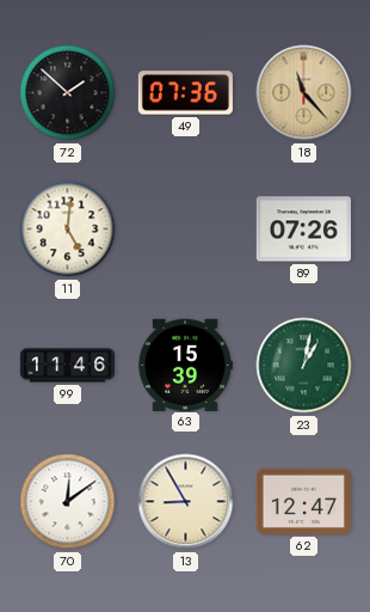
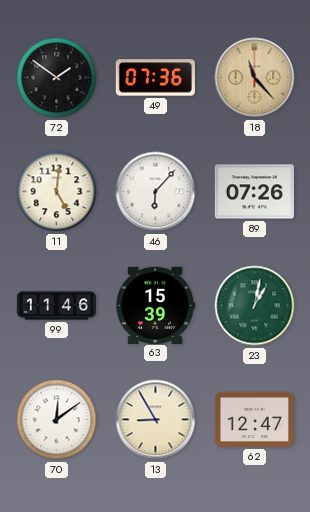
72: 1:52 -> 1:51
46: none -> 6:07
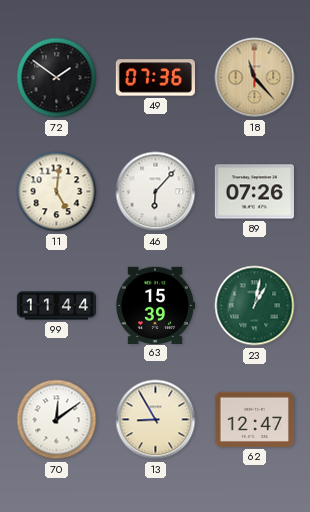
99: 11:46 -> 11:44
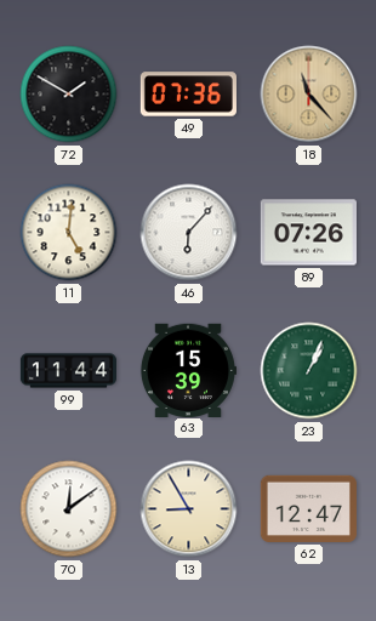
72: 1:51 -> 1:50
23: 1:02 -> 1:04
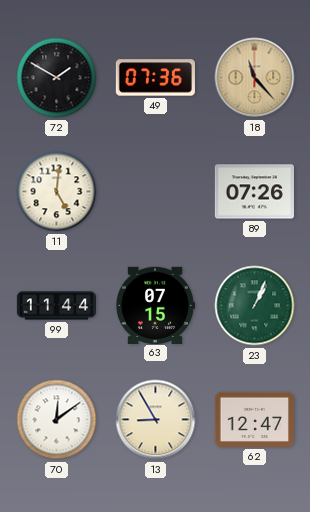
46: 6:07 -> none
63: 15:39 -> 07:15
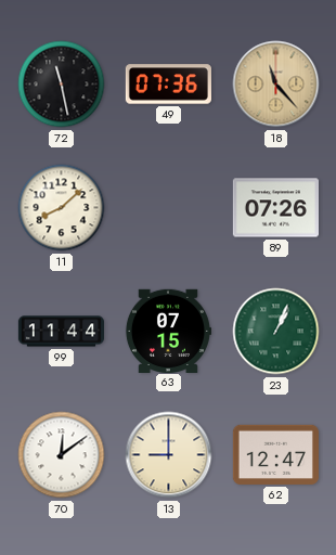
72: 1:50 -> 11:28
11: 5:01 -> 8:08
13: 8:55 -> 9:00
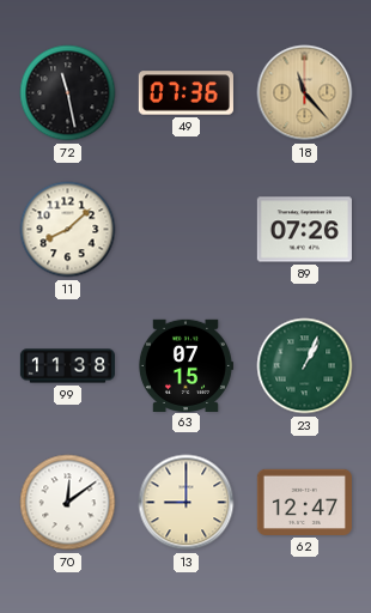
99: 11:44 -> 11:38
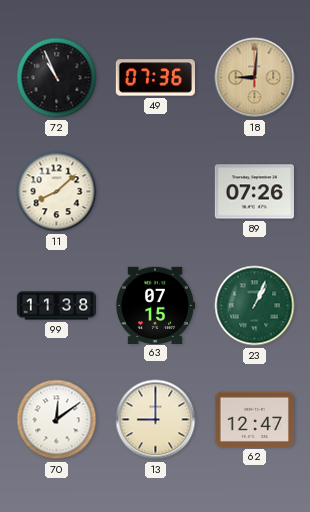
72: 11:28 -> 10:56
18: 11:23 -> 9:01
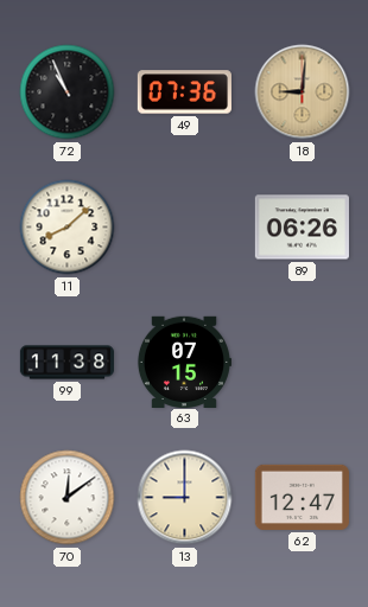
89: 07:26 -> 06:26
23: 1:04 -> none
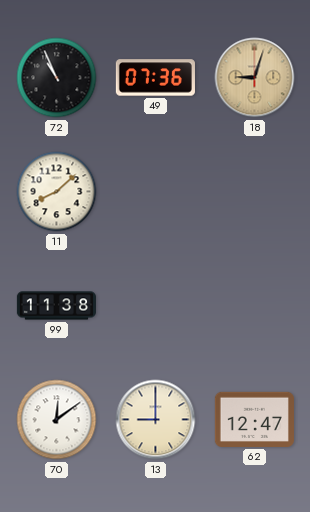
18: 9:01 -> 9:03
89: 06:26 -> none
63: 07:15 -> none
